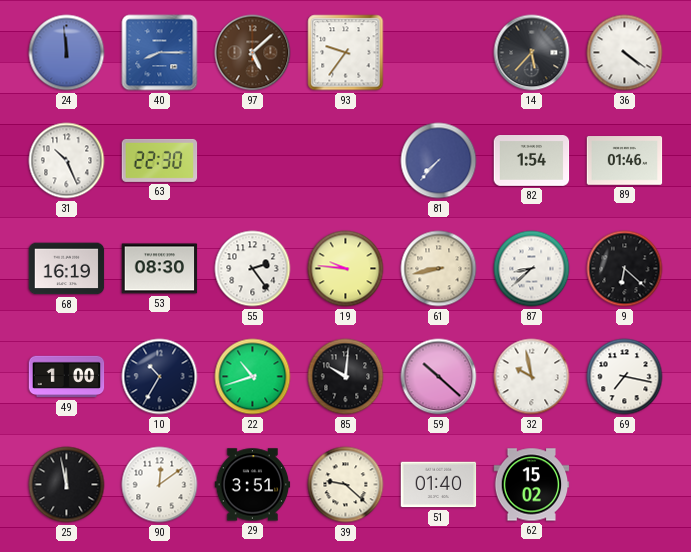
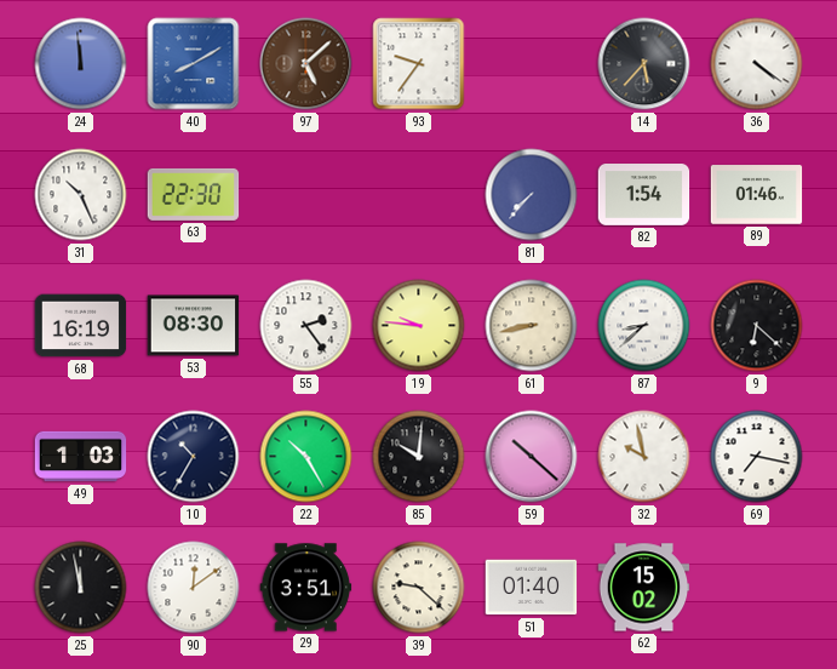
40: 8:15 -> 8:10
49: 1:00 -> 1:03
22: 10:42 -> 10:25
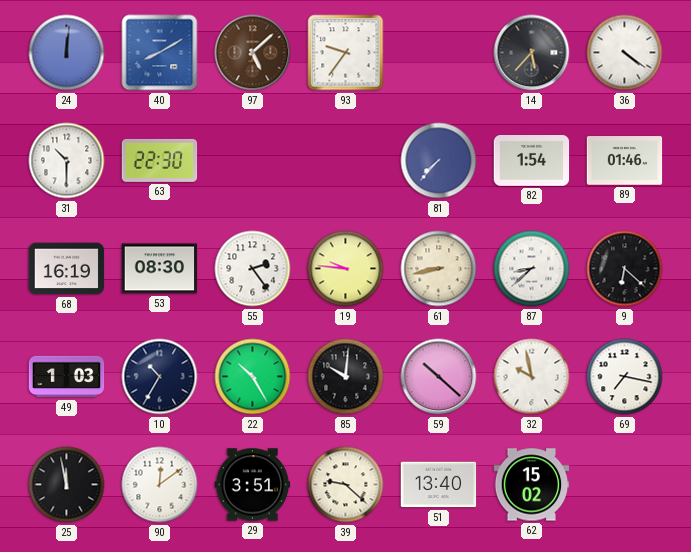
24: 11:59 -> 12:01
31: 10:26 -> 10:30
51: 01:40 -> 13:40
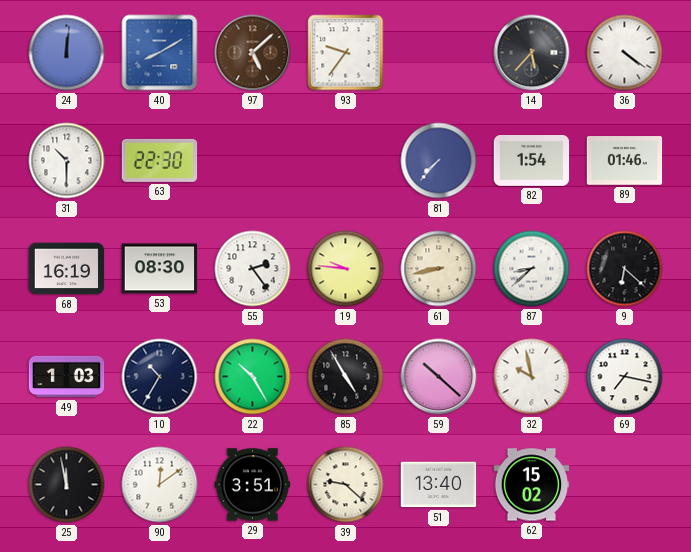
85: 10:01 -> 4:55
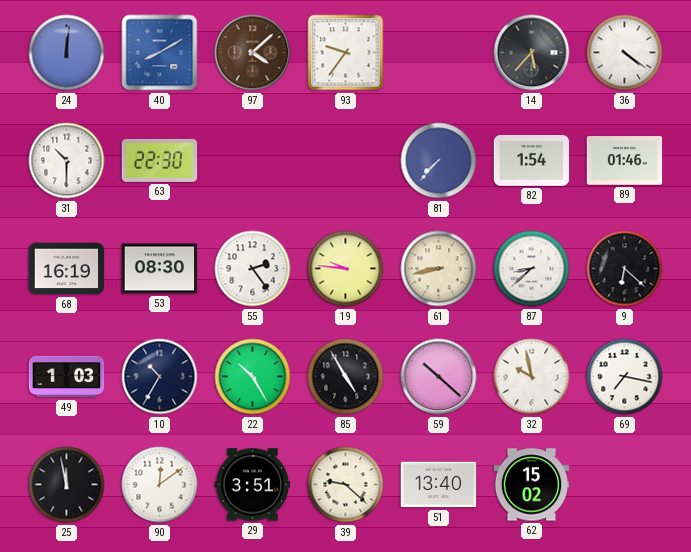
97: 5:08 -> 4:08
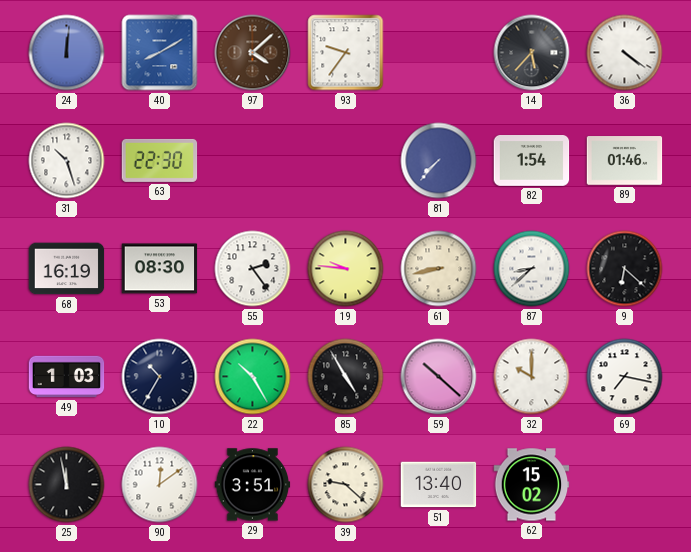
31: 10:30 -> 10:27
32: 9:58 -> 10:00
